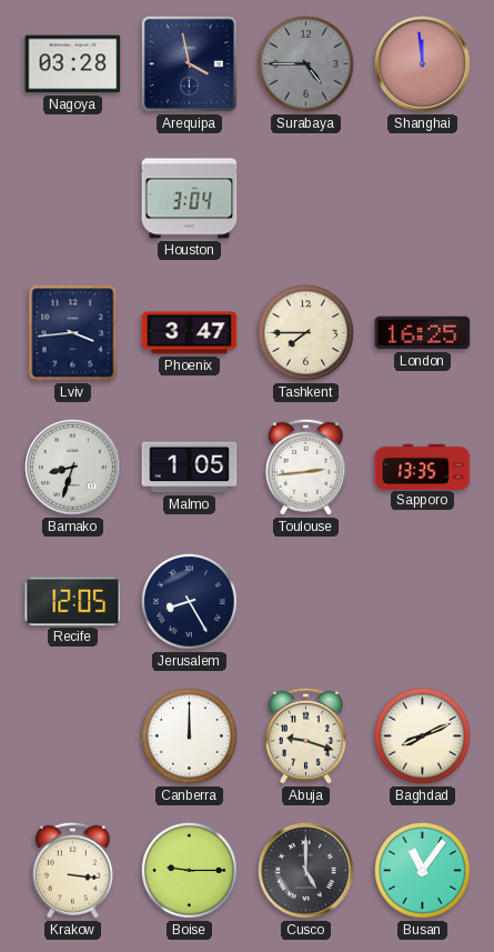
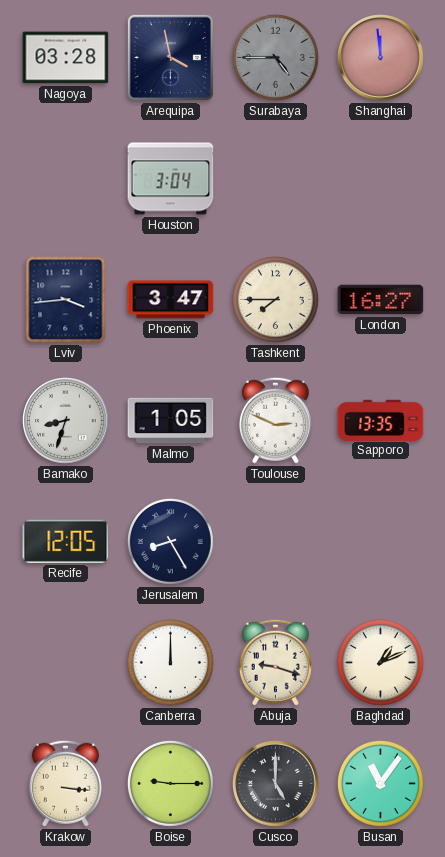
London: 16:25 -> 16:27
Toulouse: 2:44 -> 2:49
Baghdad: 8:11 -> 1:11
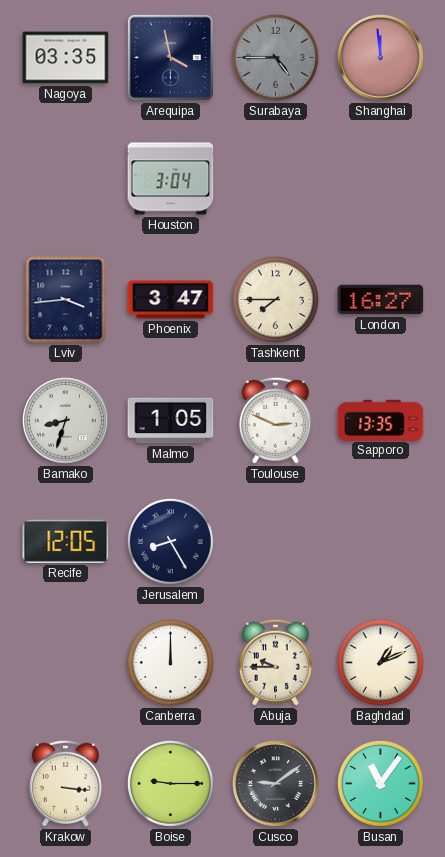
Nagoya: 03:28 -> 03:35
Abuja: 9:18 -> 9:45
Cusco: 5:00 -> 9:09
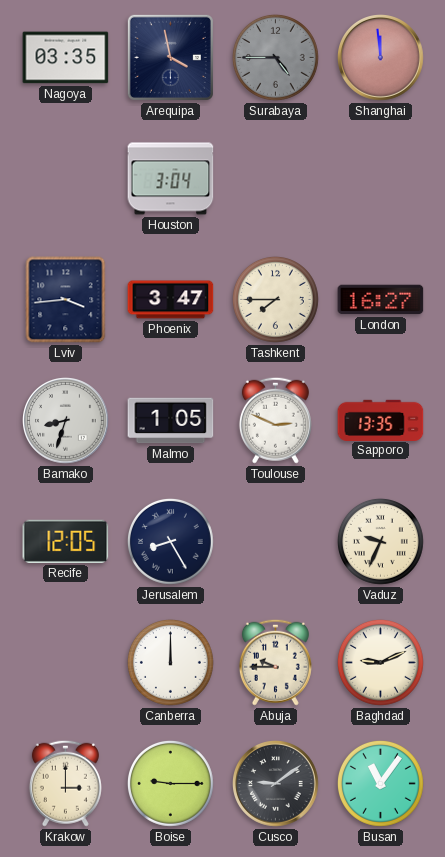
Vaduz: none -> 9:34
Baghdad: 1:11 -> 9:11
Krakow: 3:16 -> 3:00
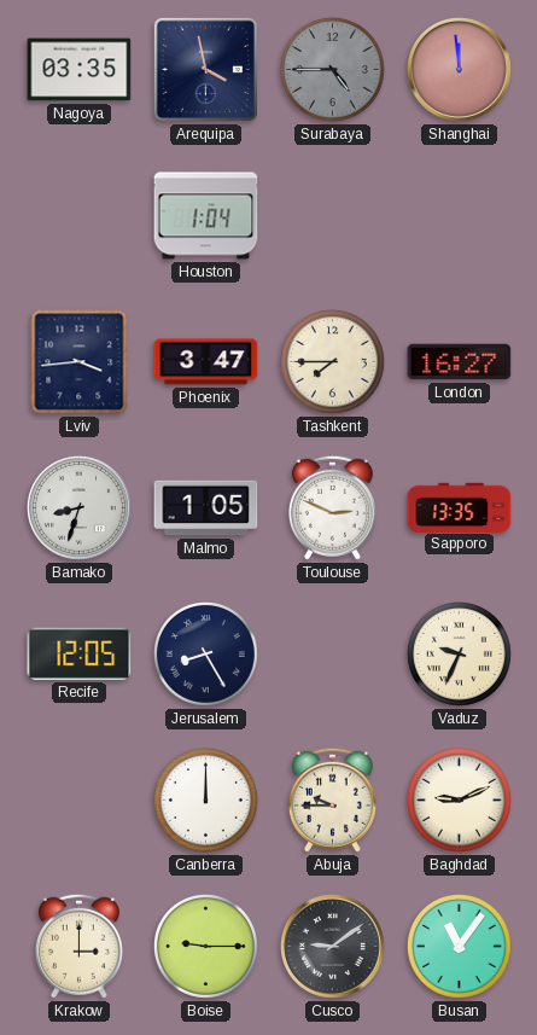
Houston: 3:04 -> 1:04
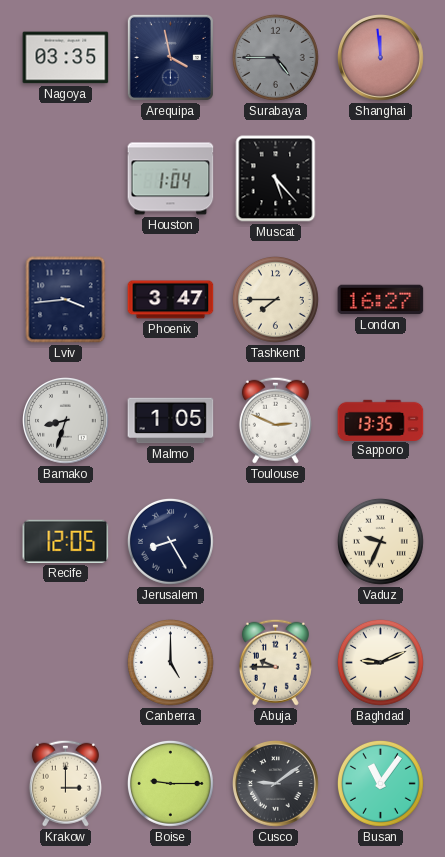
Muscat: none -> 5:23
Canberra: 12:00 -> 5:00
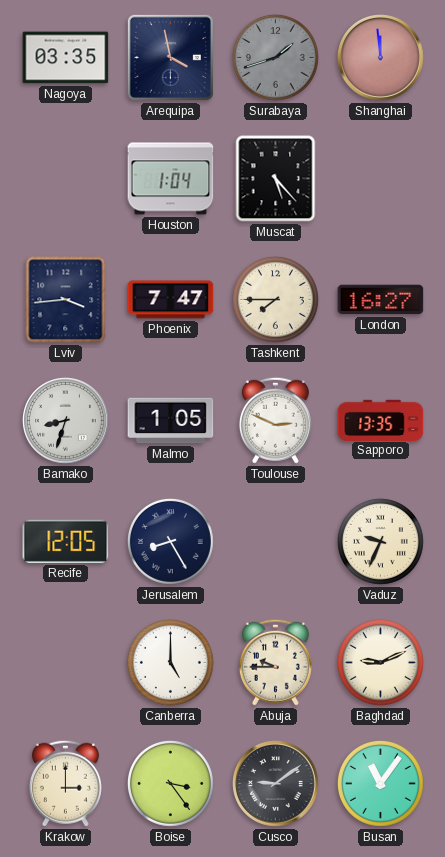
Surabaya: 4:45 -> 1:42
Phoenix: 3:47 -> 7:47
Boise: 9:15 -> 3:24
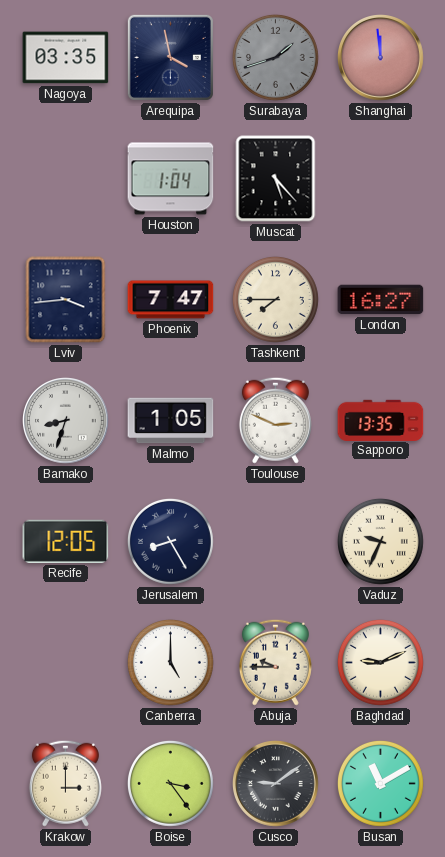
Busan: 11:06 -> 11:10
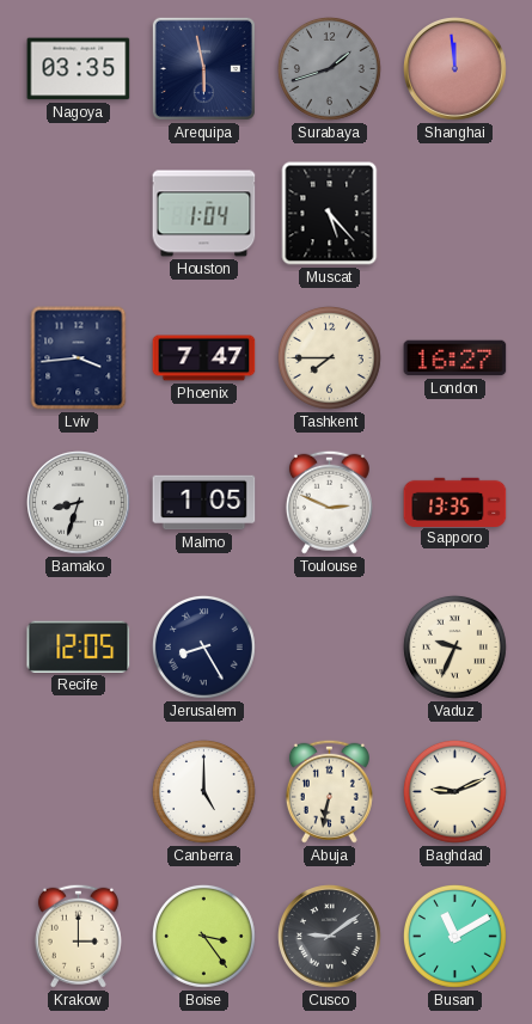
Arequipa: 3:58 -> 5:58
Abuja: 9:45 -> 6:32
